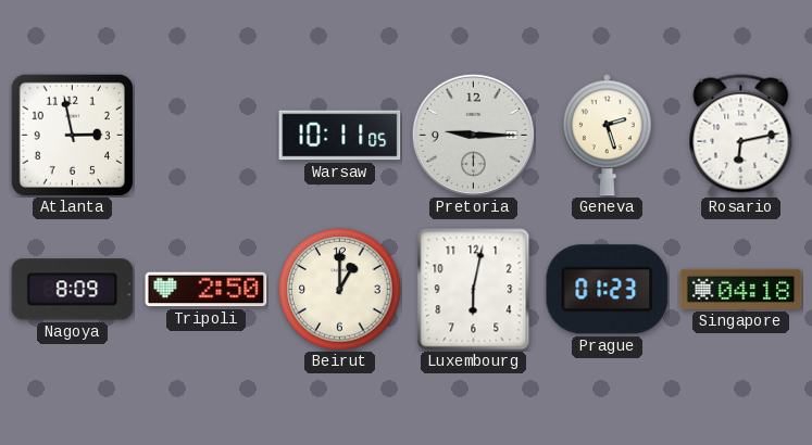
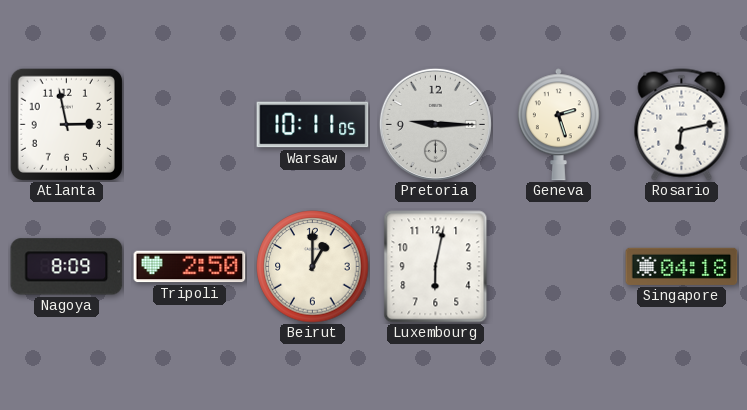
Prague: 01:23 -> none
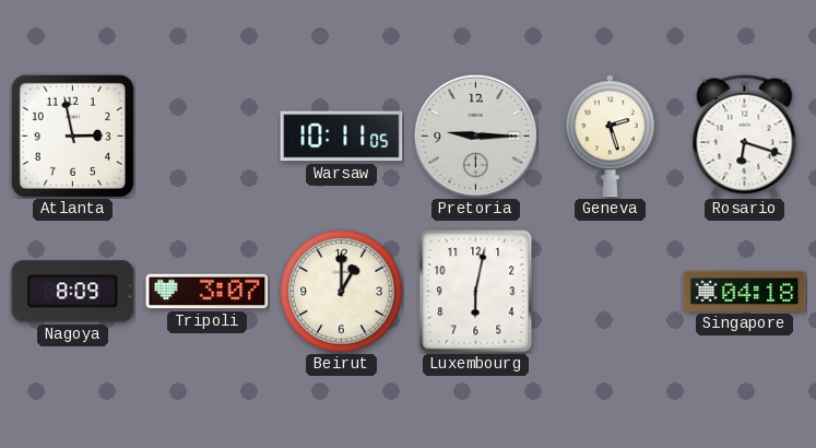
Rosario: 6:13 -> 6:18
Tripoli: 2:50 -> 3:07
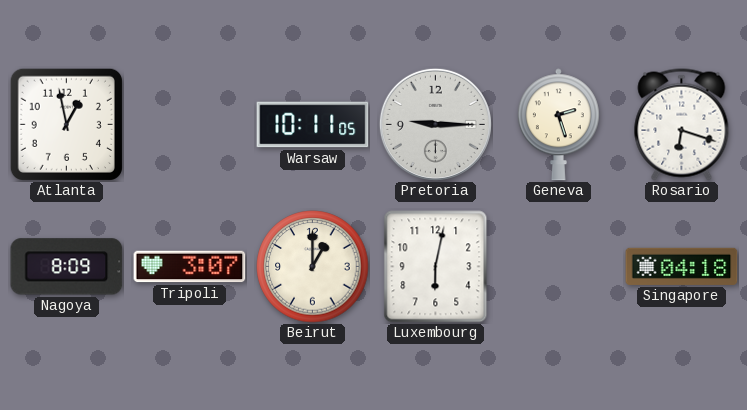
Atlanta: 2:58 -> 12:58
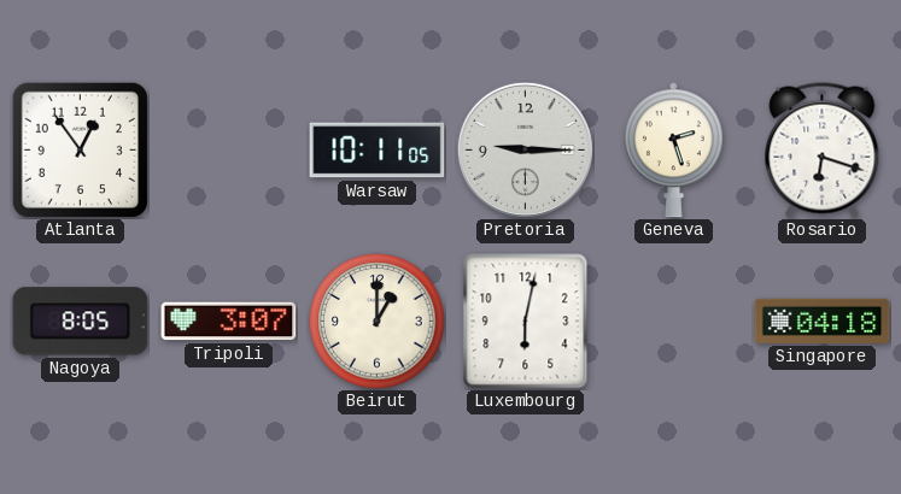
Atlanta: 12:58 -> 12:54
Nagoya: 8:09 -> 8:05
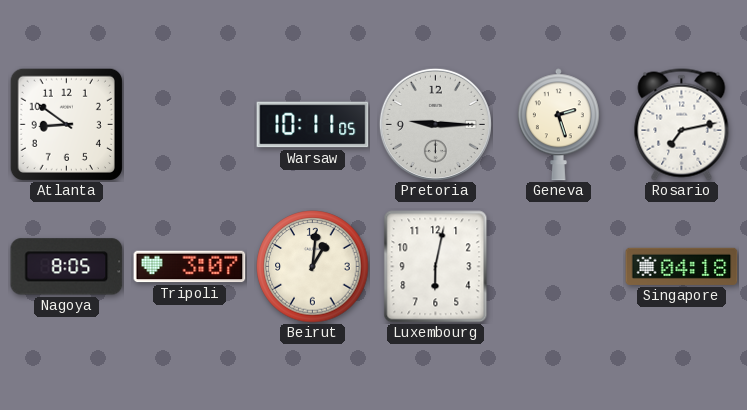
Atlanta: 12:54 -> 8:51
Rosario: 6:18 -> 7:13
Beirut: 1:00 -> 1:01
